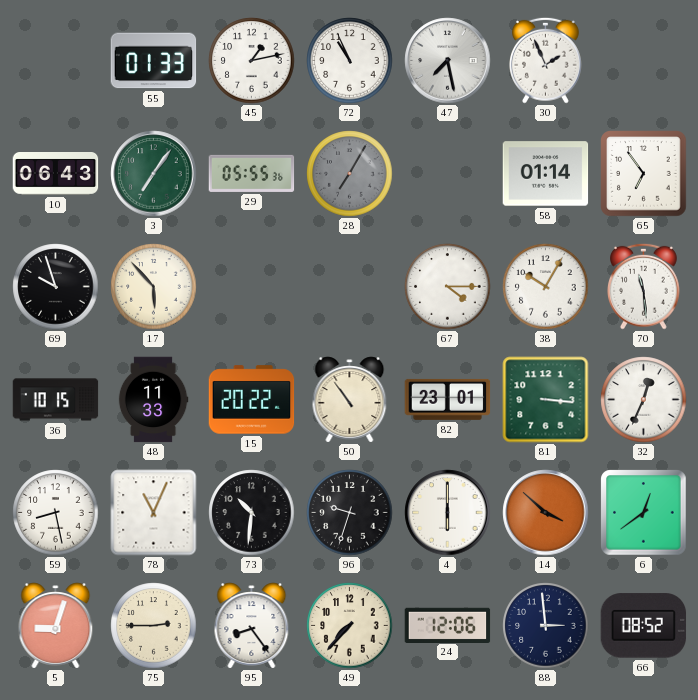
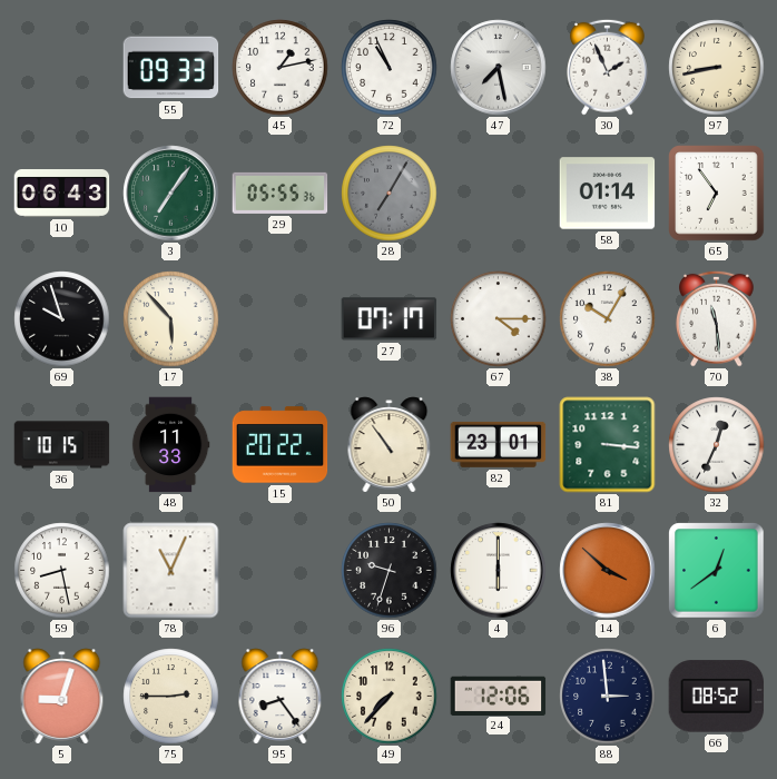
55: 01:33 -> 09:33
97: none -> 8:43
27: none -> 07:17
73: 10:31 -> none
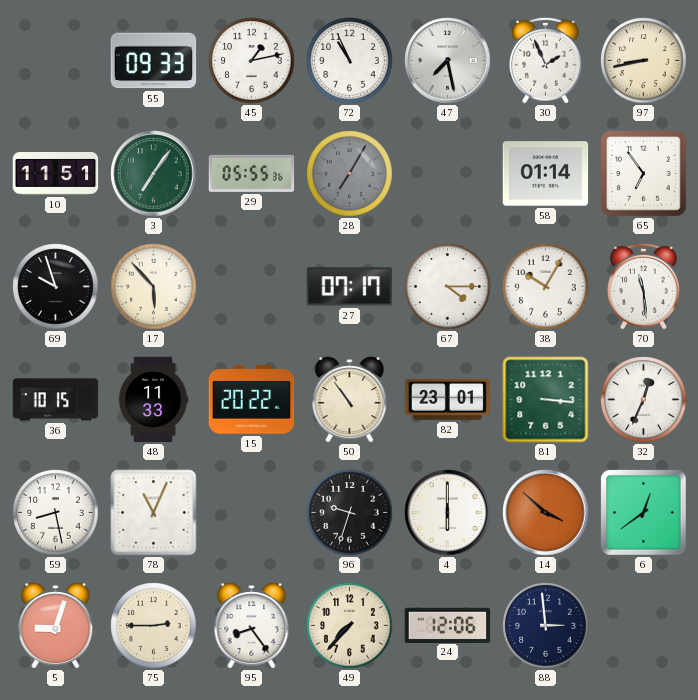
10: 06:43 -> 11:51
66: 08:52 -> none
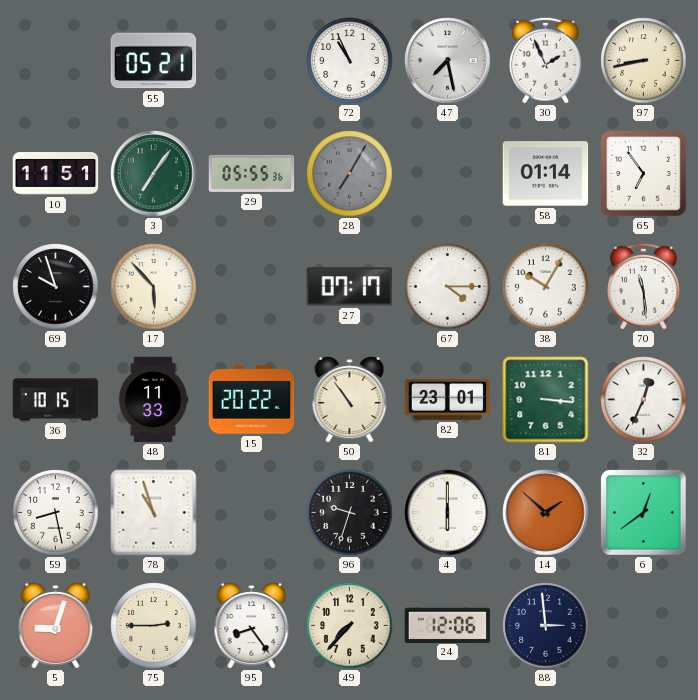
55: 09:33 -> 05:21
45: 1:13 -> none
78: 11:04 -> 10:57
14: 3:52 -> 1:52
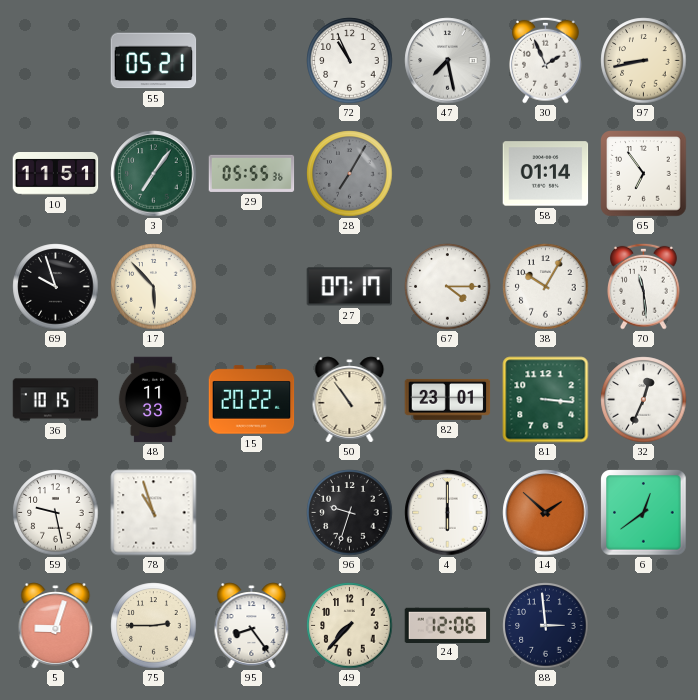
59: 8:28 -> 9:28
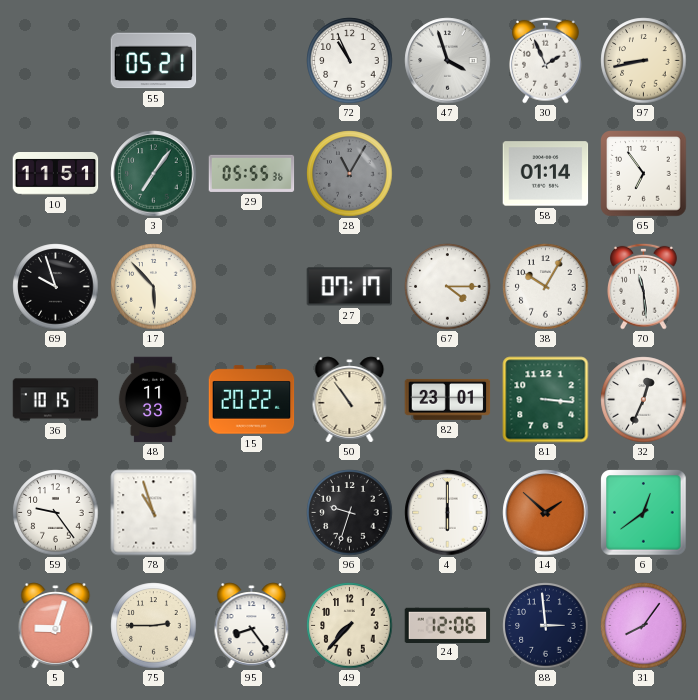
47: 7:28 -> 3:57
28: 7:05 -> 11:05
59: 9:28 -> 9:24
31: none -> 8:06
